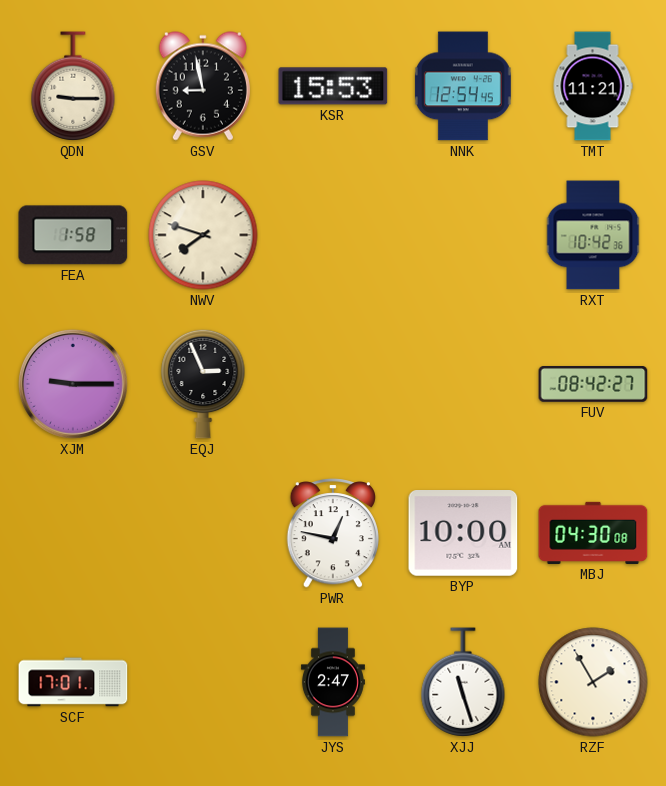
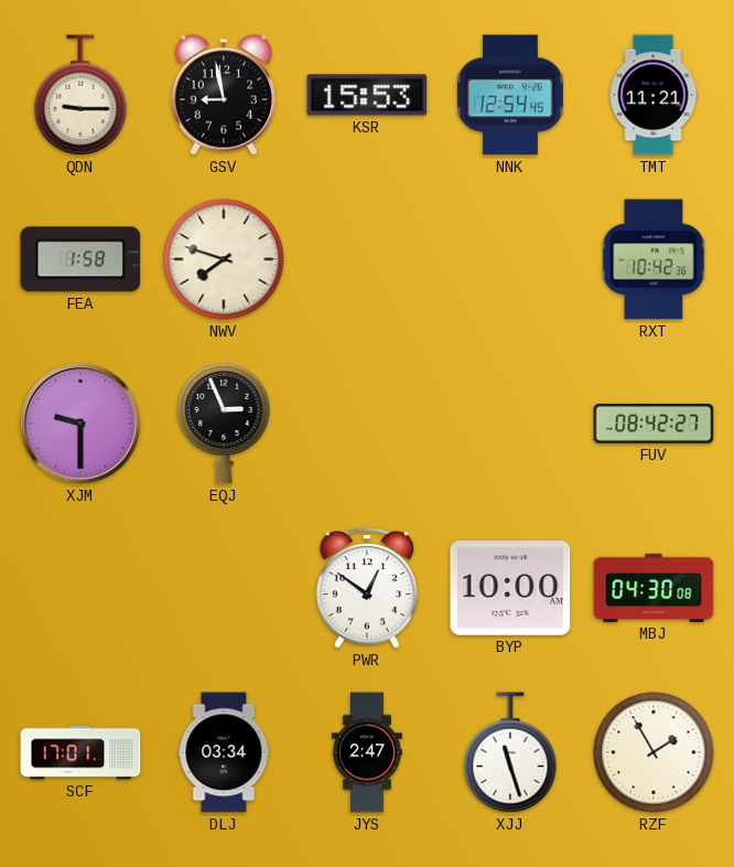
XJM: 9:15 -> 9:30
PWR: 12:47 -> 12:51
DLJ: none -> 03:34
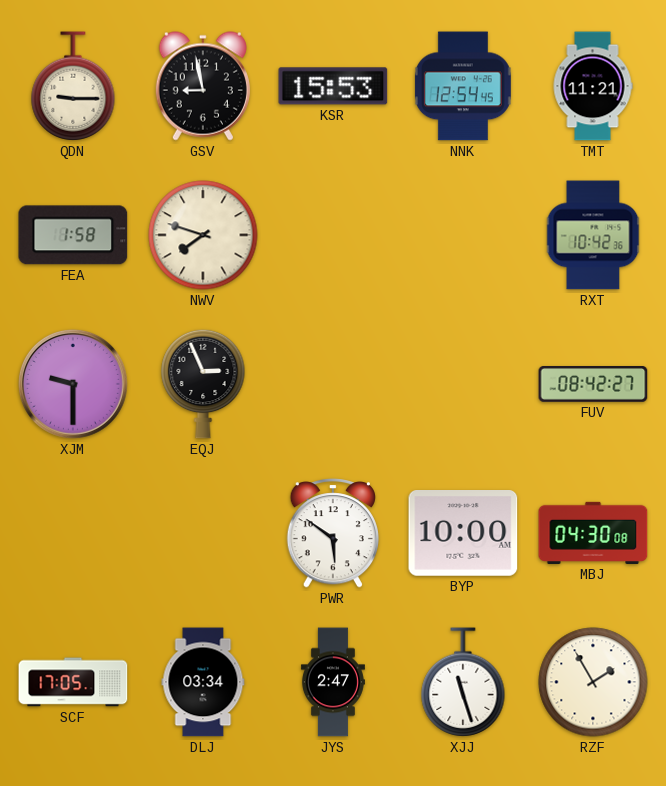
PWR: 12:51 -> 5:51
SCF: 17:01 -> 17:05
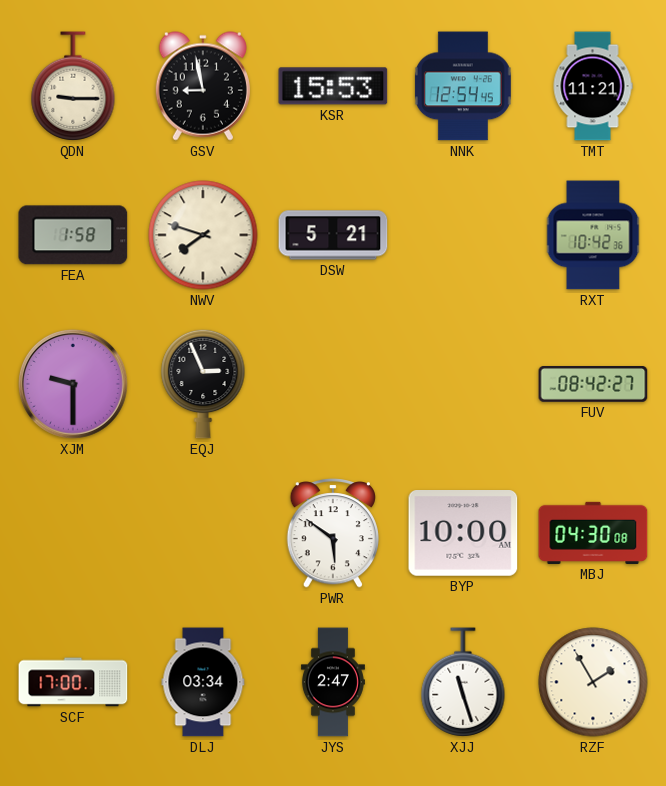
DSW: none -> 5:21
SCF: 17:05 -> 17:00
